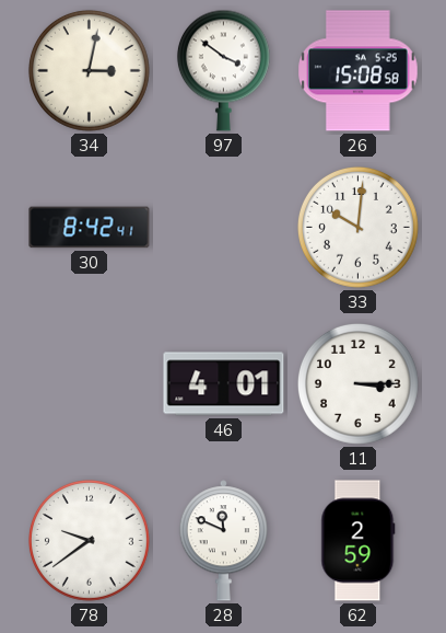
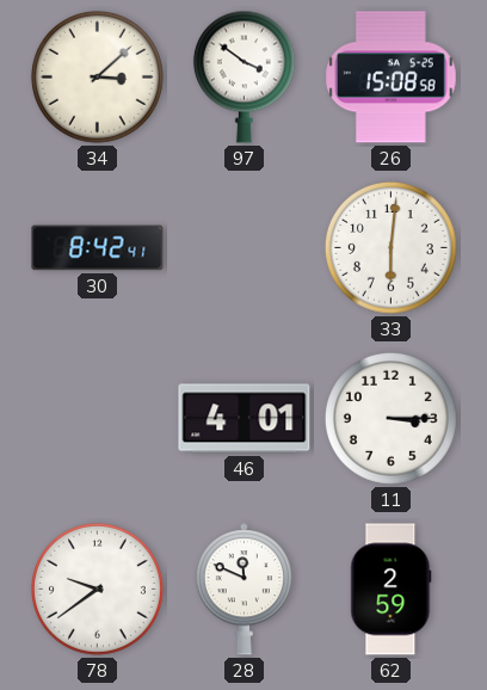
34: 3:02 -> 3:08
33: 10:01 -> 6:01
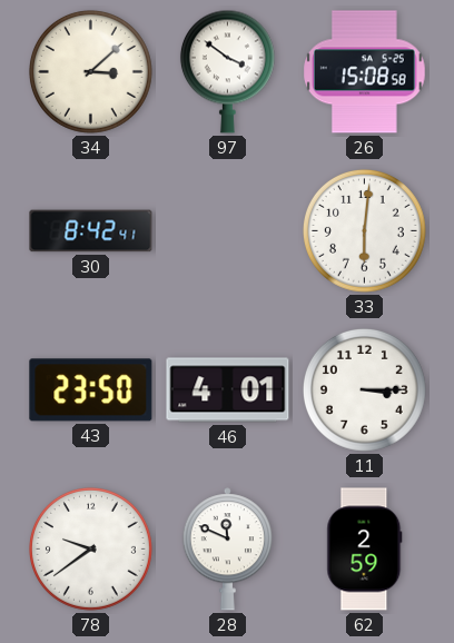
43: none -> 23:50
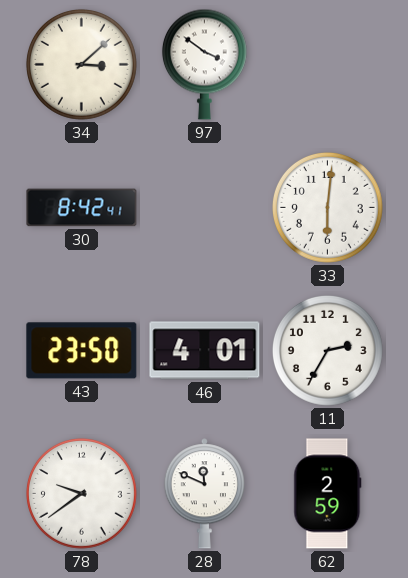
26: 15:08 -> none
11: 3:15 -> 2:35
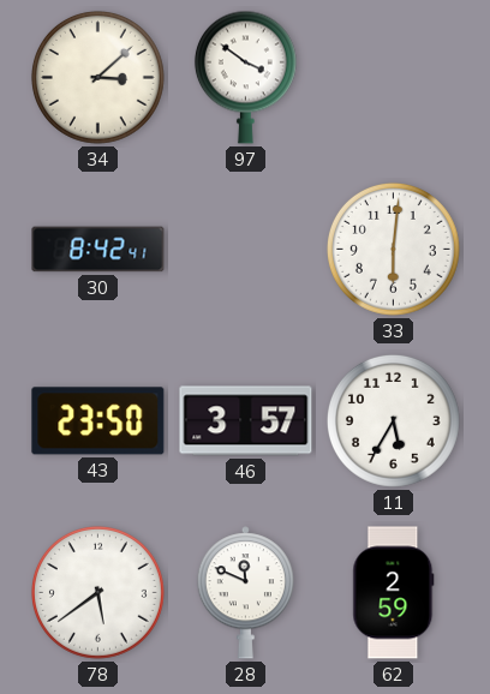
46: 4:01 -> 3:57
11: 2:35 -> 5:35
78: 9:39 -> 5:39
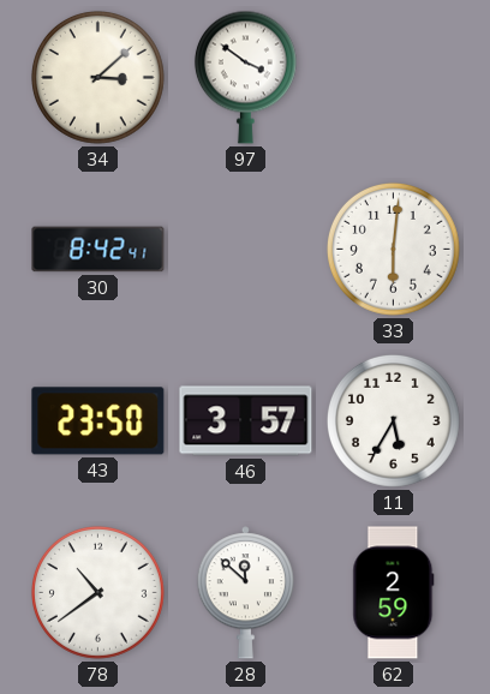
78: 5:39 -> 10:39
28: 11:49 -> 11:52
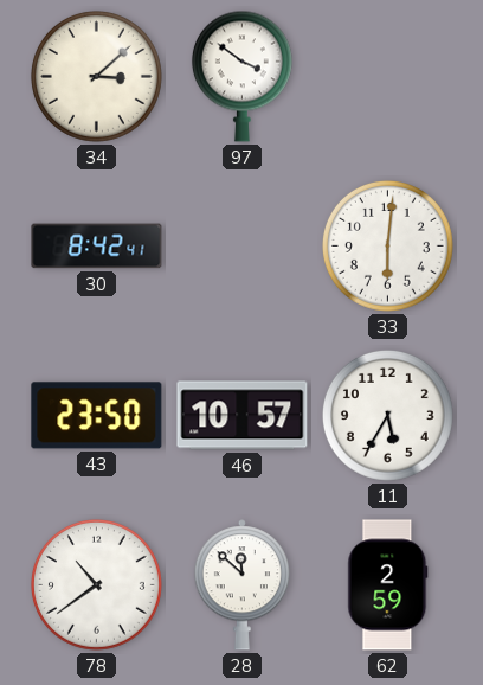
46: 3:57 -> 10:57
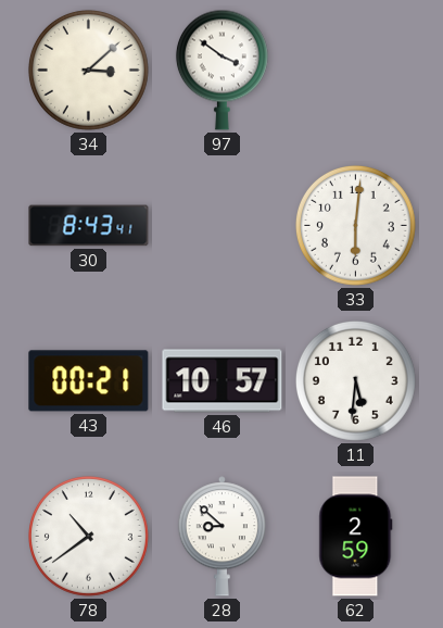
30: 8:42 -> 8:43
43: 23:50 -> 00:21
11: 5:35 -> 5:31
28: 11:52 -> 8:52
